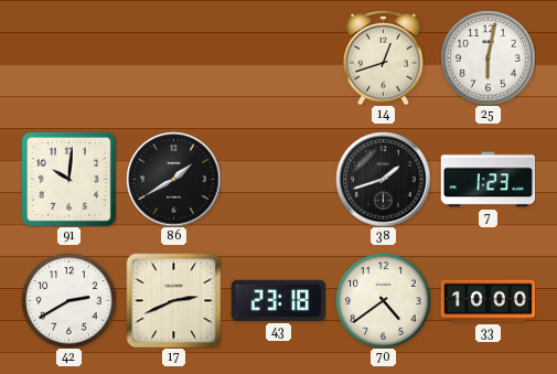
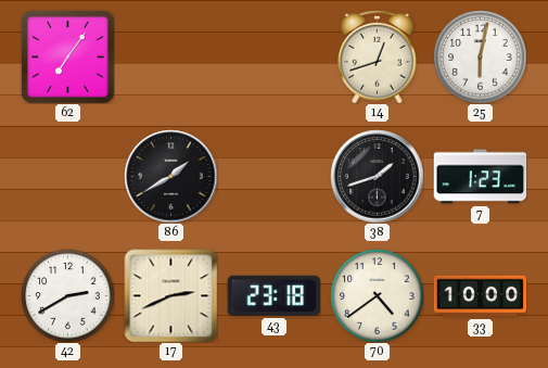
62: none -> 7:06
91: 10:01 -> none
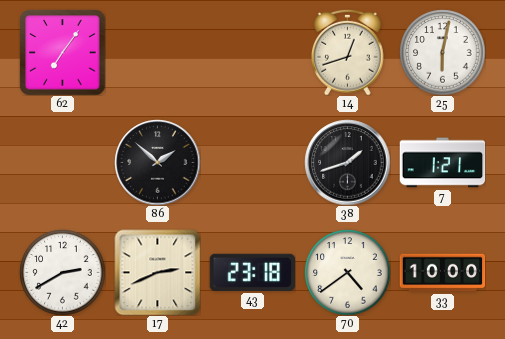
86: 1:40 -> 1:52
7: 1:23 -> 1:21
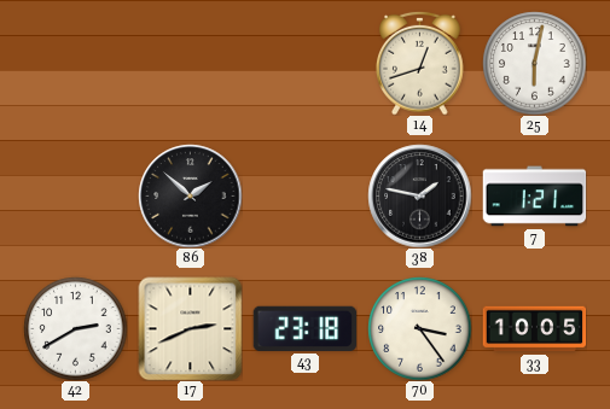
62: 7:06 -> none
38: 1:42 -> 1:47
70: 4:39 -> 3:24
33: 10:00 -> 10:05
